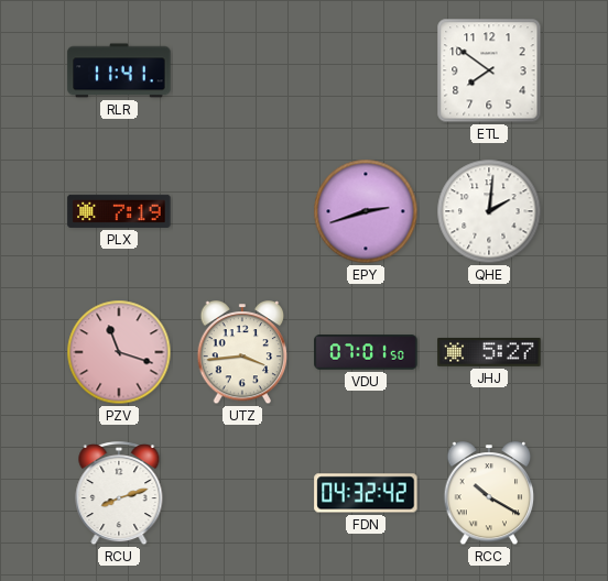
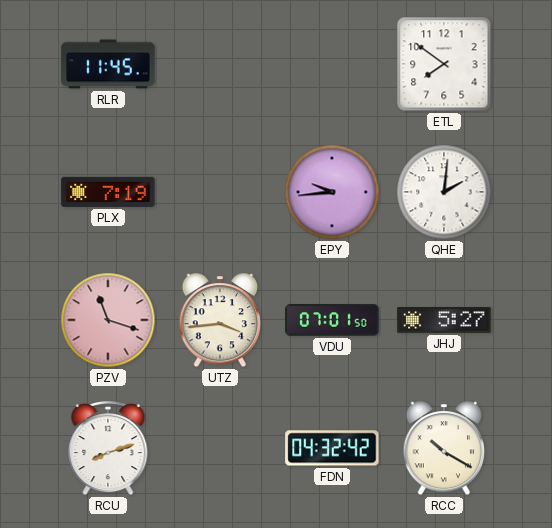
RLR: 11:41 -> 11:45
EPY: 2:42 -> 9:44
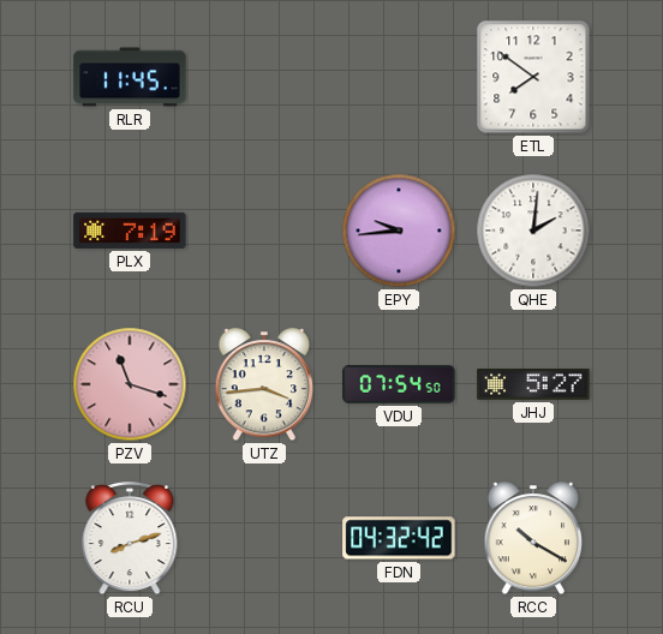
VDU: 07:01 -> 07:54
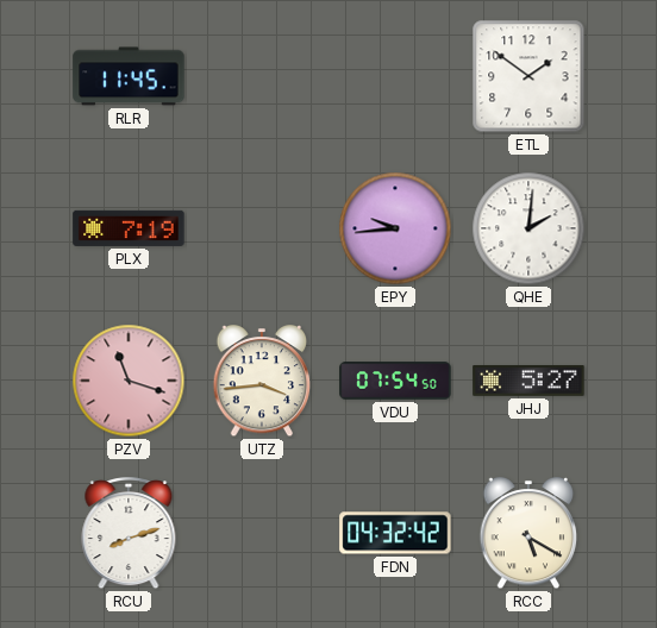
ETL: 7:51 -> 1:51
RCC: 10:20 -> 5:20
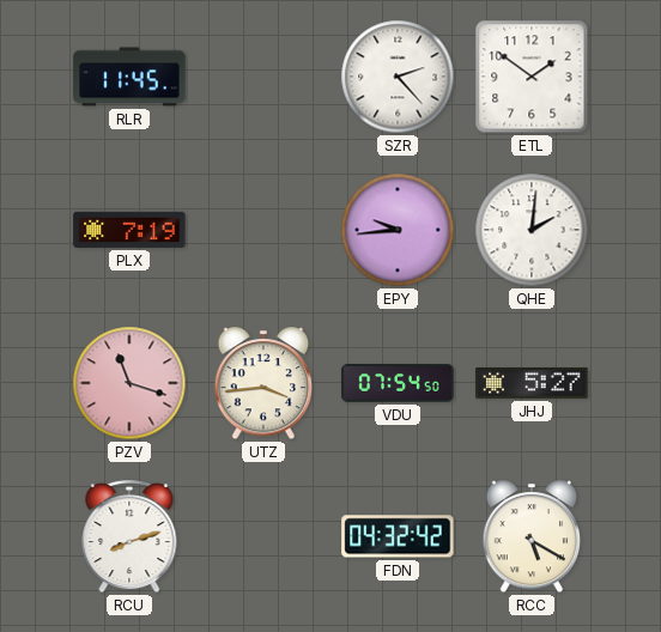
SZR: none -> 2:23
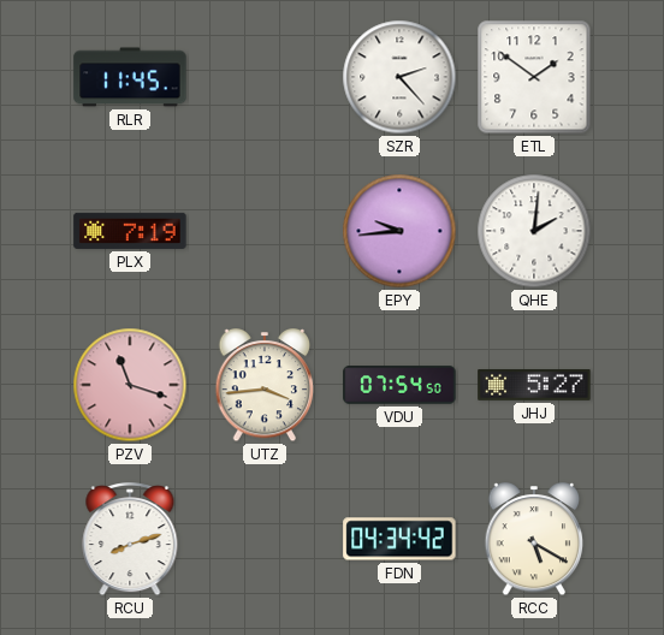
FDN: 04:32 -> 04:34
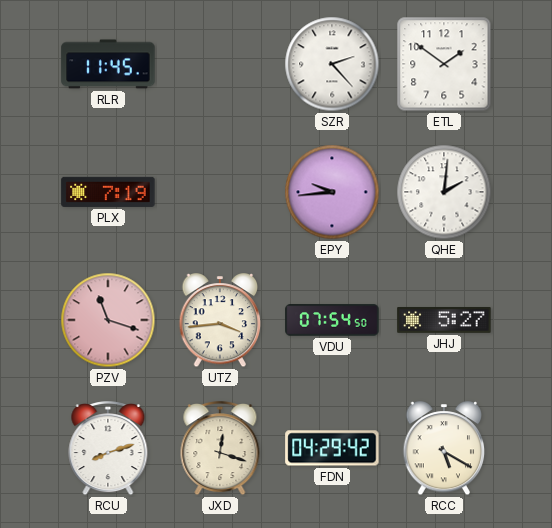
JXD: none -> 12:18
FDN: 04:34 -> 04:29
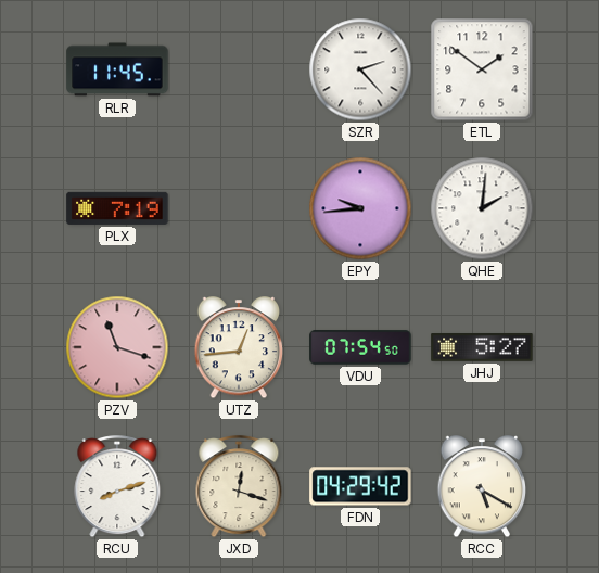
UTZ: 3:44 -> 12:44
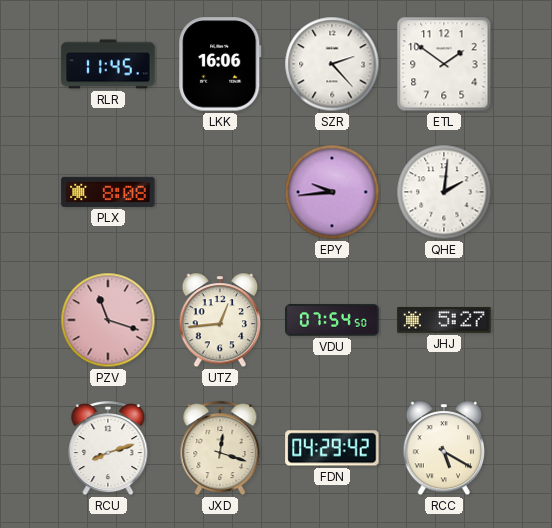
LKK: none -> 16:06
PLX: 7:19 -> 8:08
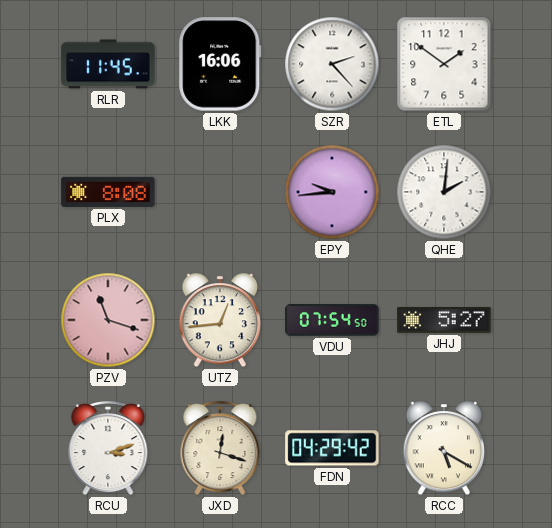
RCU: 8:12 -> 3:12
